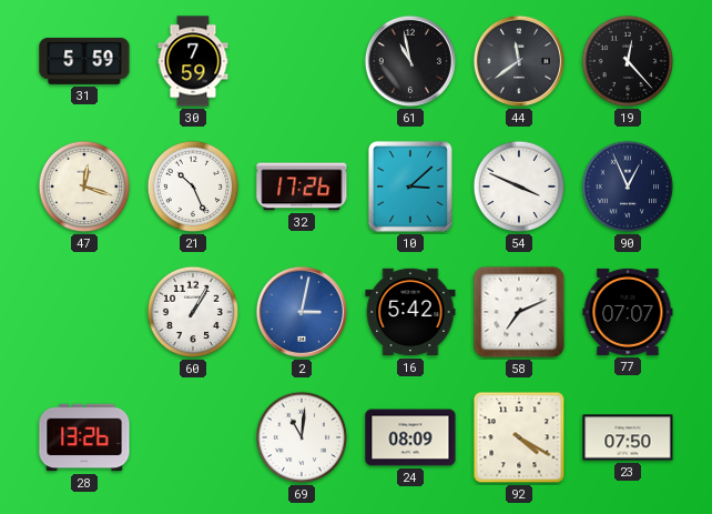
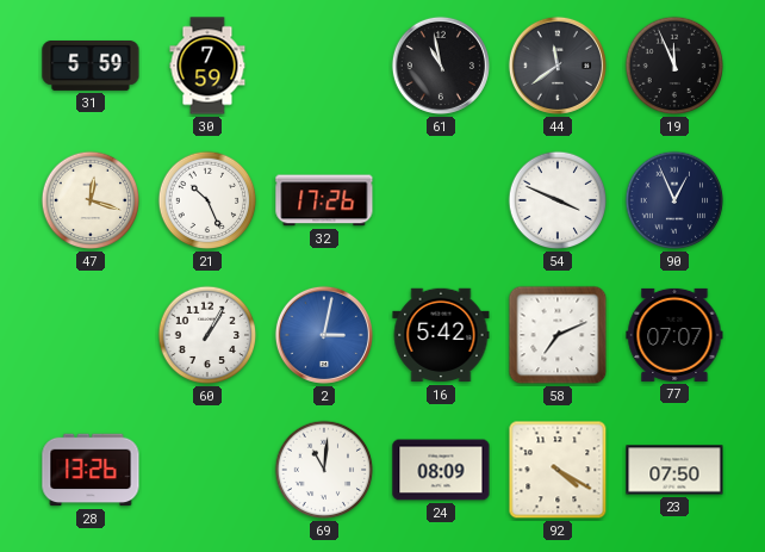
19: 12:23 -> 11:56
10: 3:08 -> none
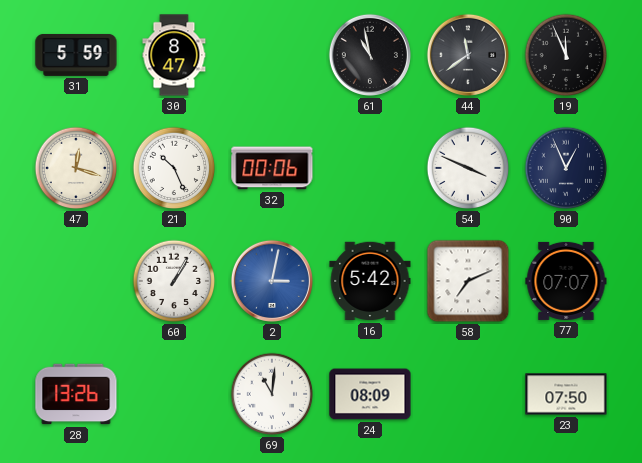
30: 7:59 -> 8:47
32: 17:26 -> 00:06
92: 4:20 -> none
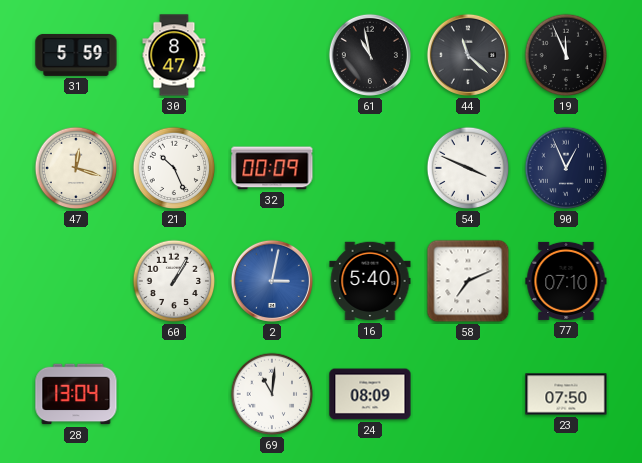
44: 11:39 -> 11:22
32: 00:06 -> 00:09
16: 5:42 -> 5:40
77: 07:07 -> 07:10
28: 13:26 -> 13:04
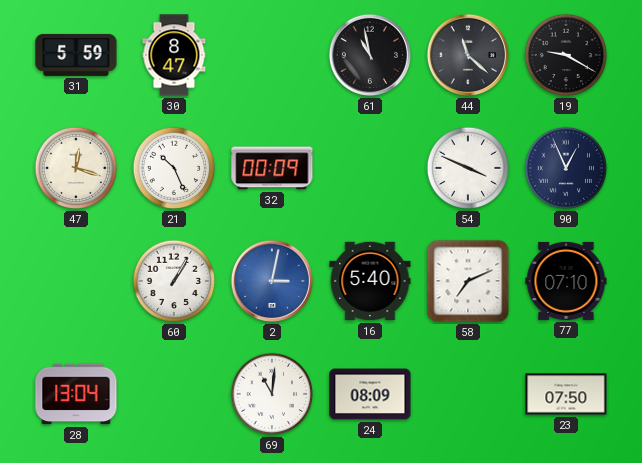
19: 11:56 -> 9:20
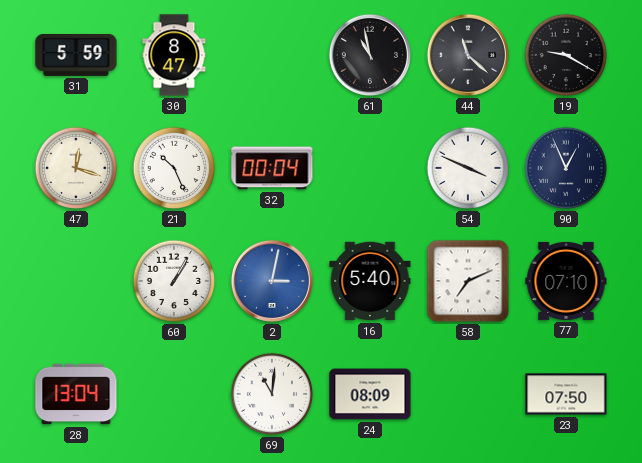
32: 00:09 -> 00:04
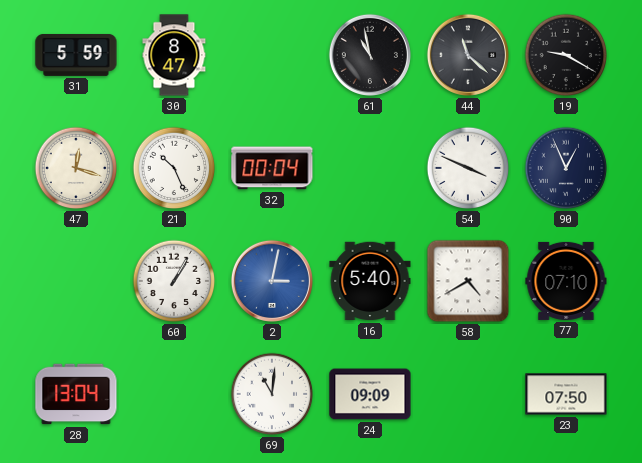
58: 7:11 -> 4:40
24: 08:09 -> 09:09
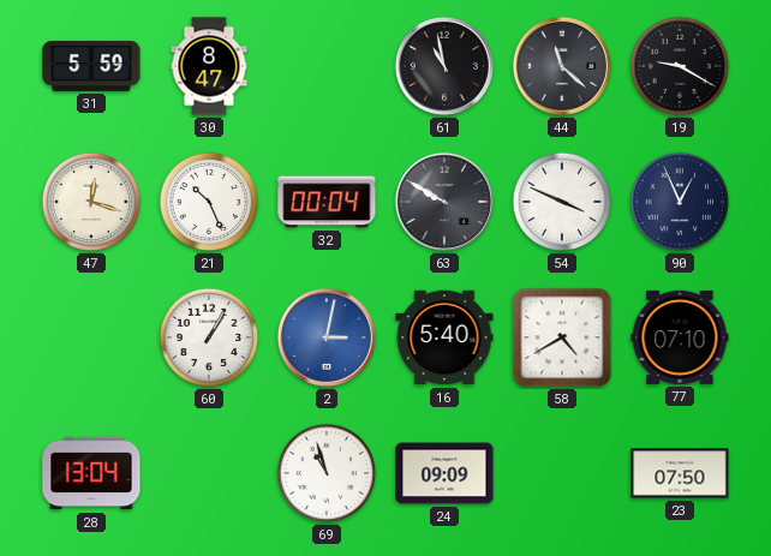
63: none -> 9:50
69: 11:01 -> 10:57
